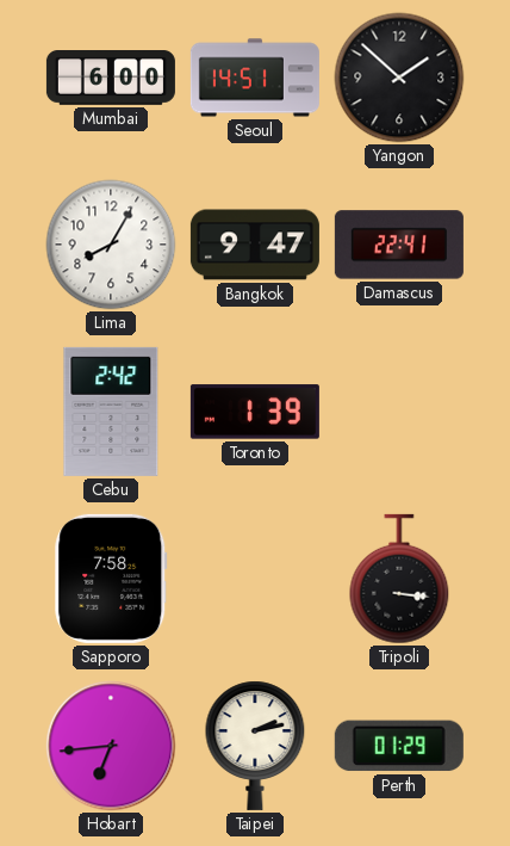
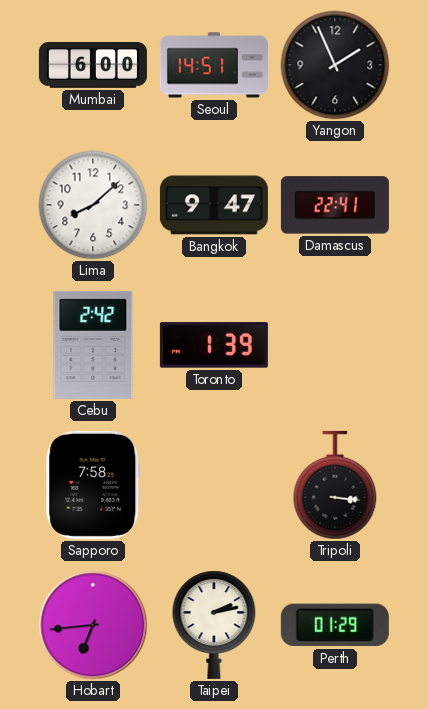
Yangon: 1:52 -> 1:56
Lima: 8:05 -> 8:08
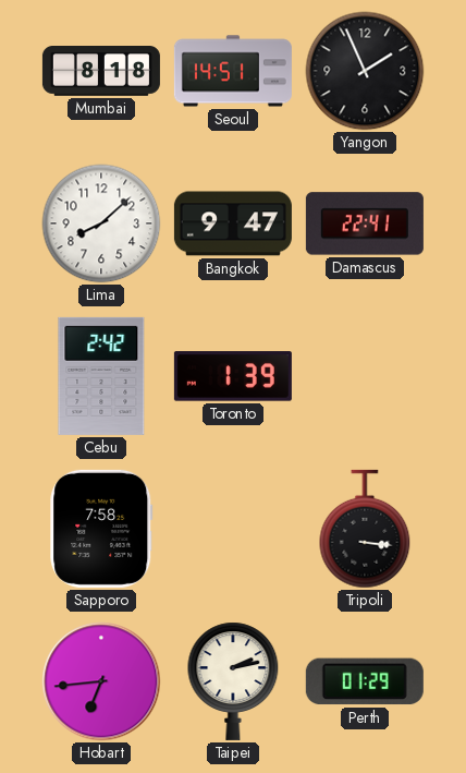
Mumbai: 6:00 -> 8:18
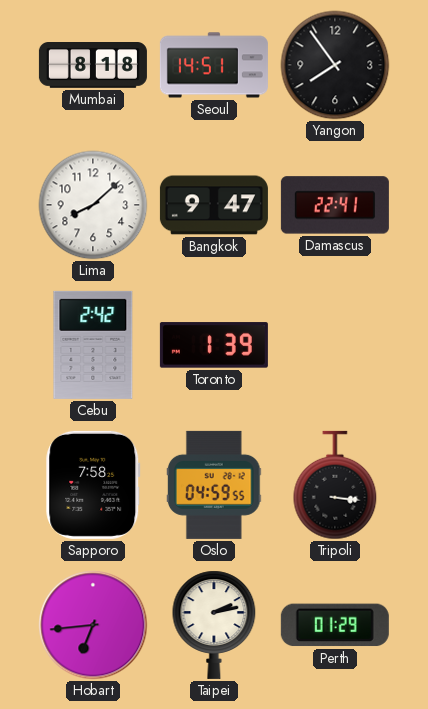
Yangon: 1:56 -> 7:54
Oslo: none -> 04:59
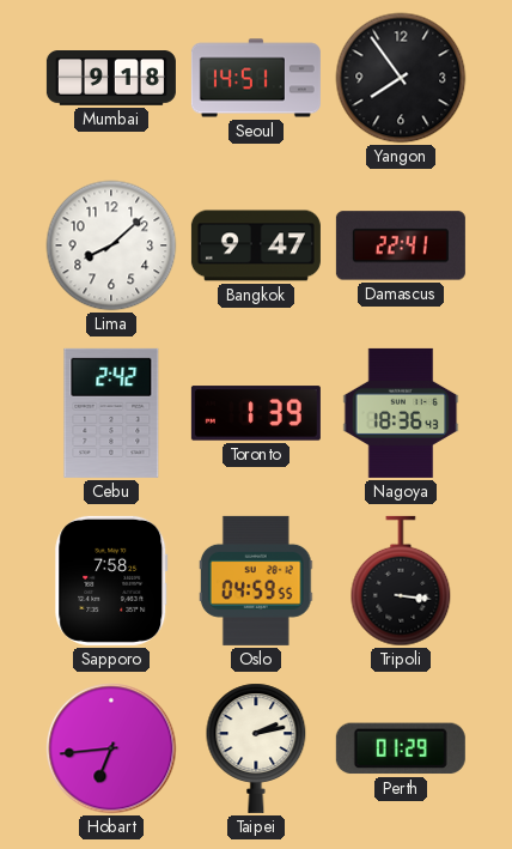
Mumbai: 8:18 -> 9:18
Nagoya: none -> 18:36
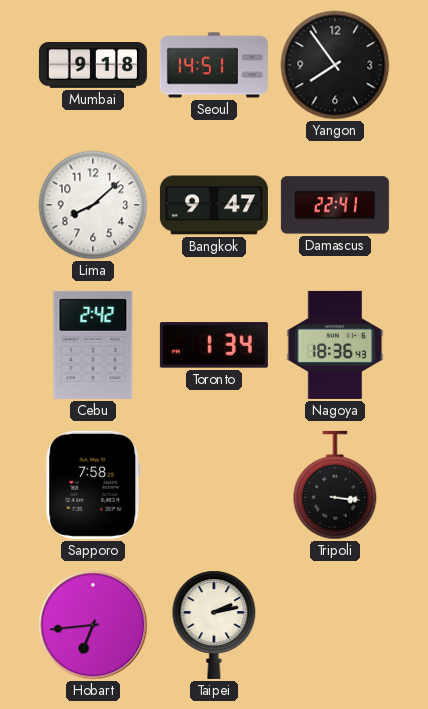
Toronto: 1:39 -> 1:34
Oslo: 04:59 -> none
Perth: 01:29 -> none
